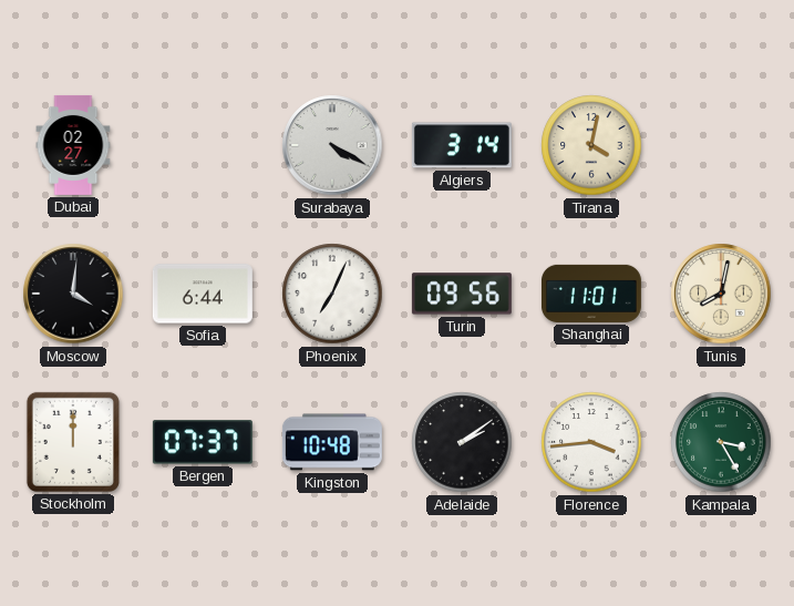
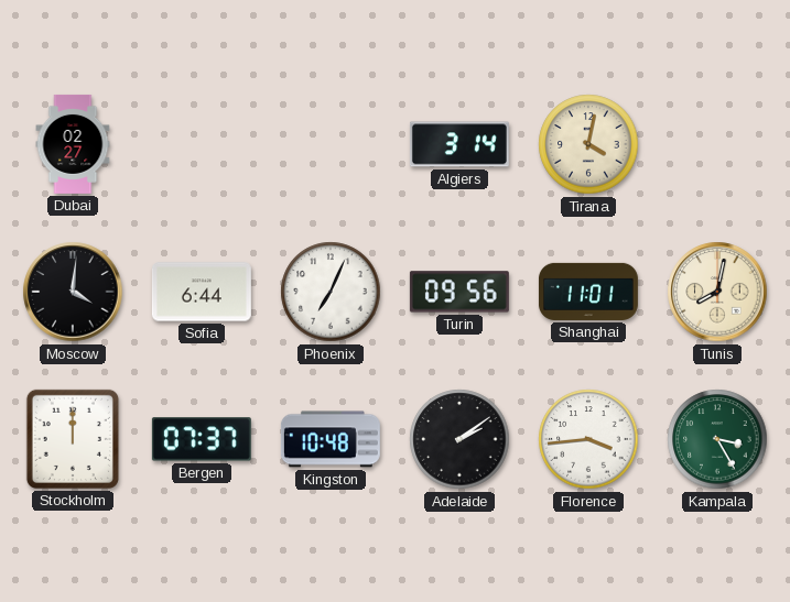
Surabaya: 4:20 -> none
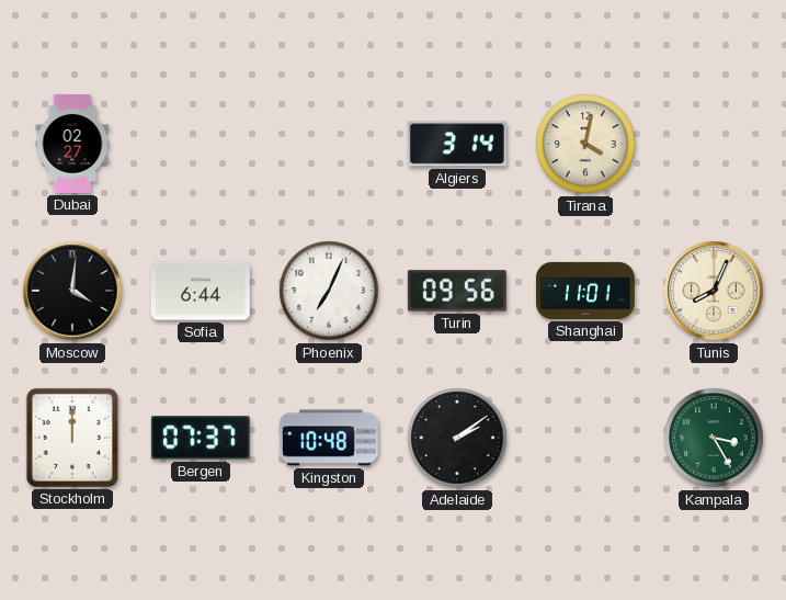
Tunis: 8:02 -> 8:04
Florence: 3:44 -> none
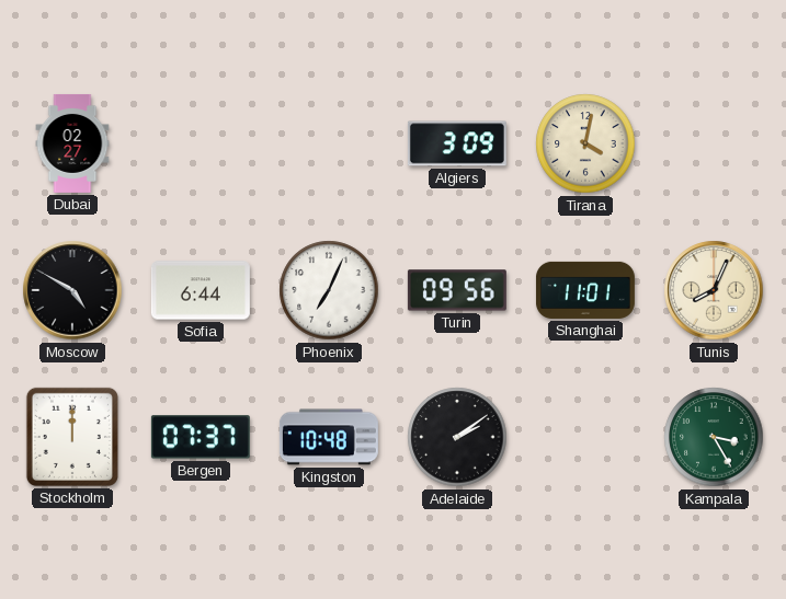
Algiers: 3:14 -> 3:09
Moscow: 4:01 -> 4:50
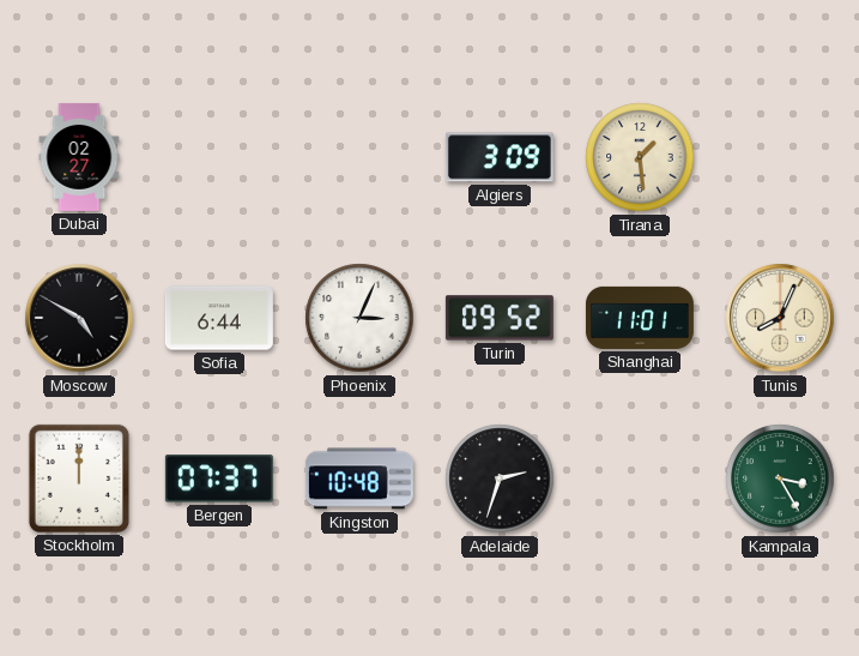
Tirana: 4:02 -> 1:29
Phoenix: 7:04 -> 3:04
Turin: 09:56 -> 09:52
Adelaide: 2:09 -> 2:33
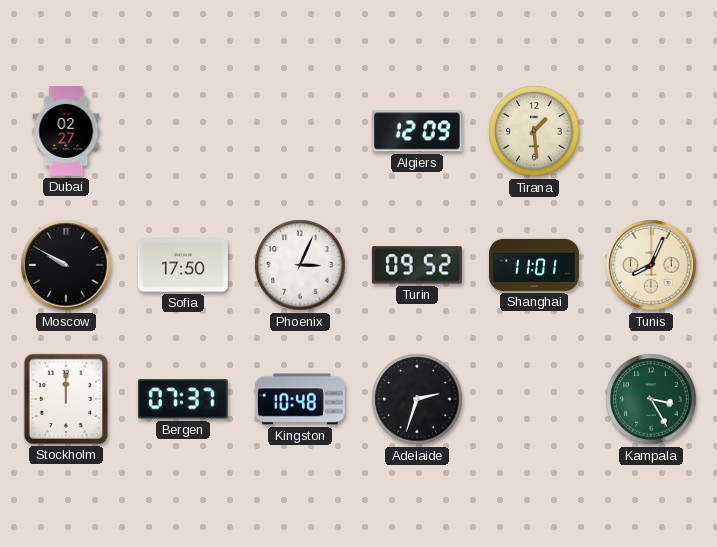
Algiers: 3:09 -> 12:09
Moscow: 4:50 -> 9:50
Sofia: 6:44 -> 17:50
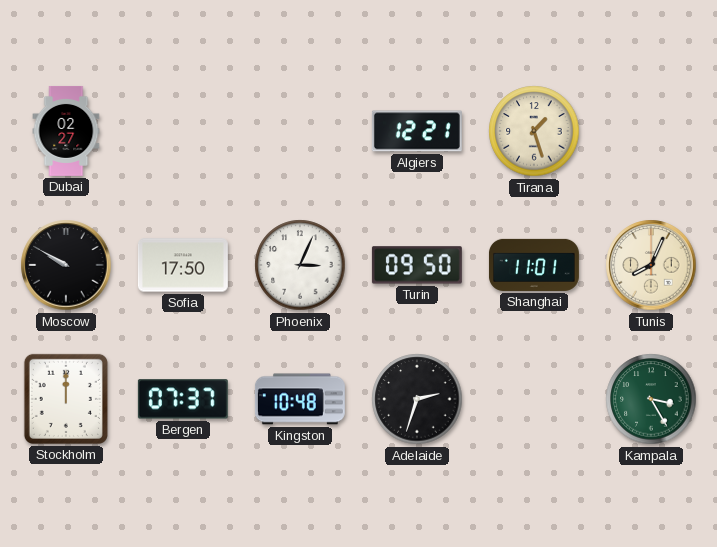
Algiers: 12:09 -> 12:21
Tirana: 1:29 -> 1:27
Turin: 09:52 -> 09:50
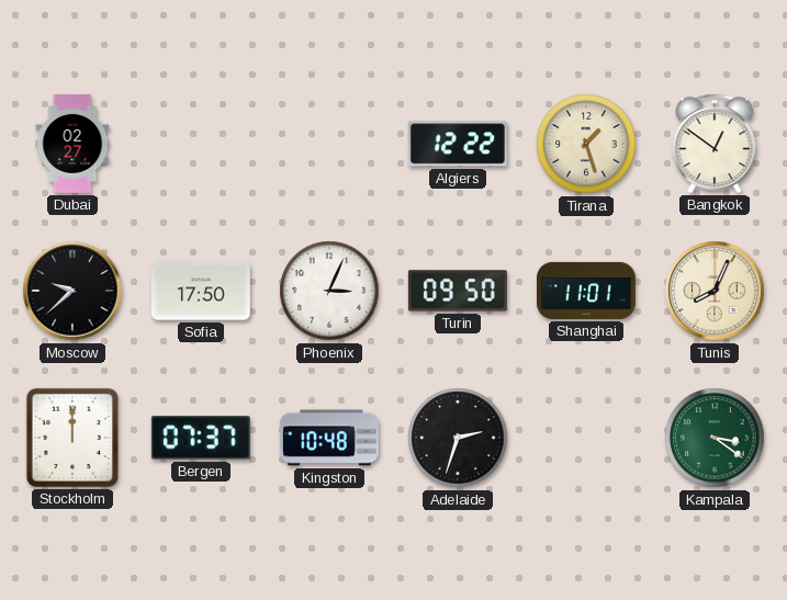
Algiers: 12:21 -> 12:22
Bangkok: none -> 12:51
Moscow: 9:50 -> 9:38
Kampala: 3:25 -> 3:21
